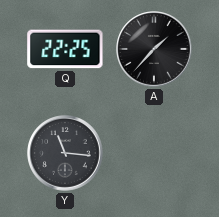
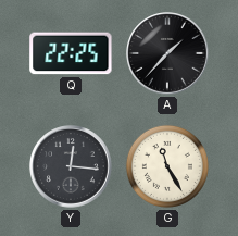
Y: 11:16 -> 12:16
G: none -> 11:25
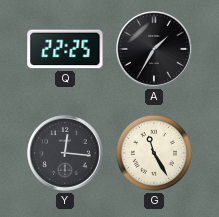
A: 1:37 -> 1:35
